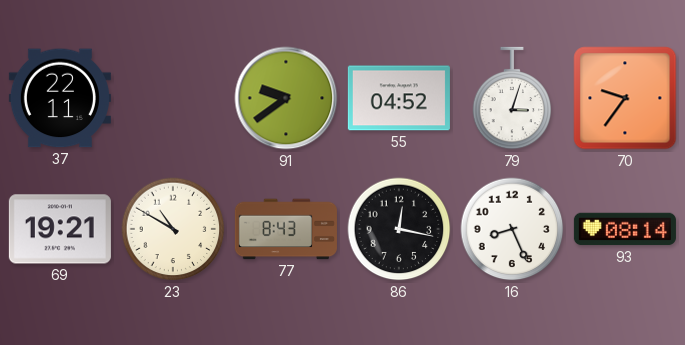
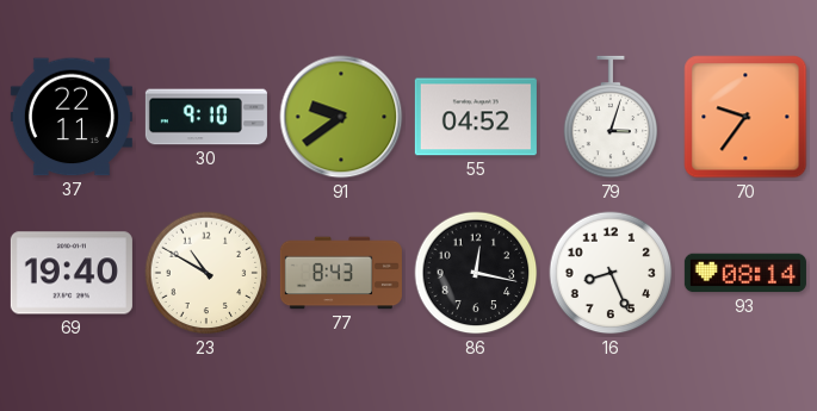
30: none -> 9:10
69: 19:21 -> 19:40
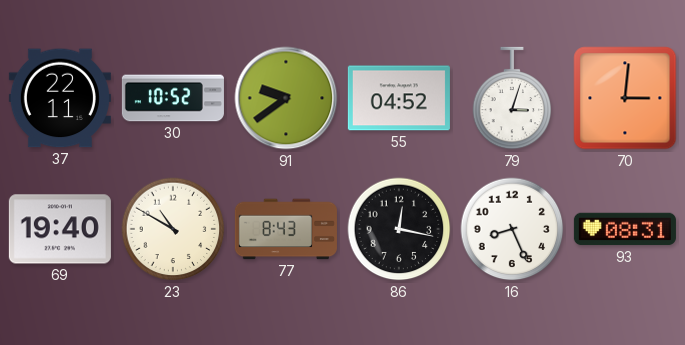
30: 9:10 -> 10:52
70: 9:36 -> 3:01
93: 08:14 -> 08:31
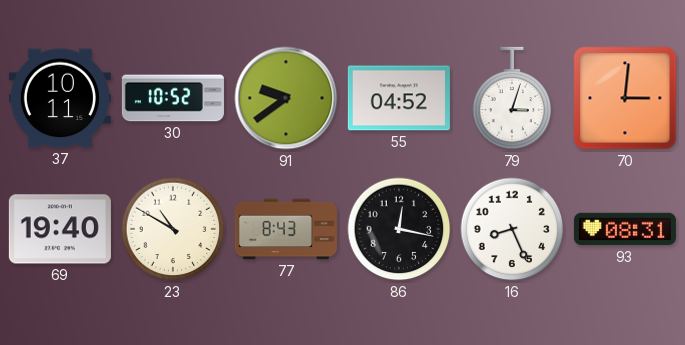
37: 22:11 -> 10:11
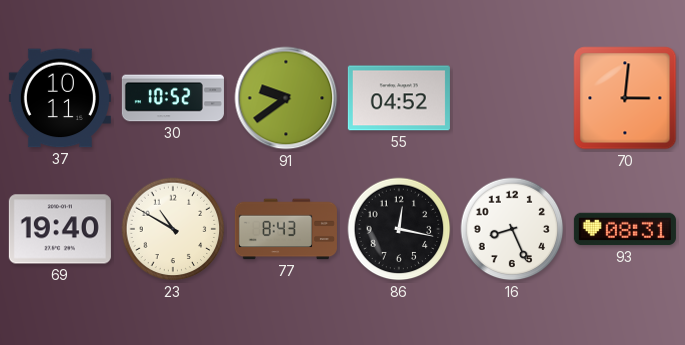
79: 3:03 -> none
